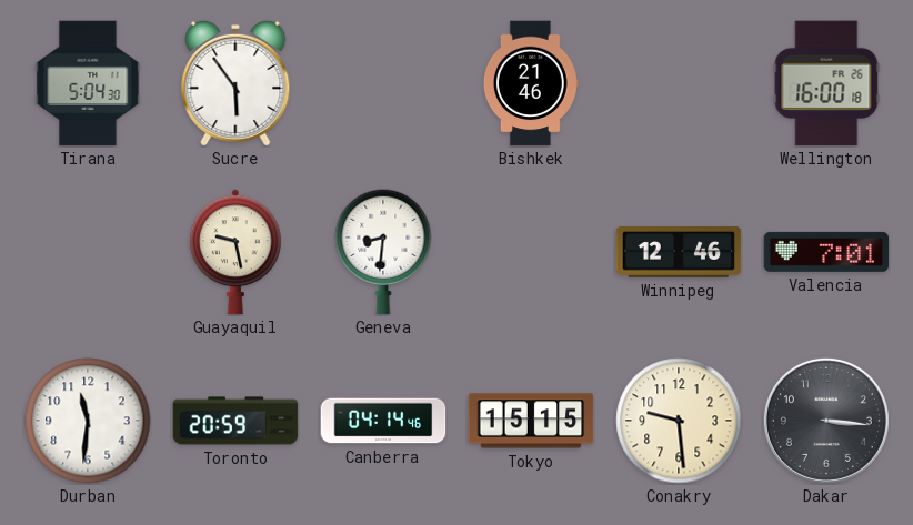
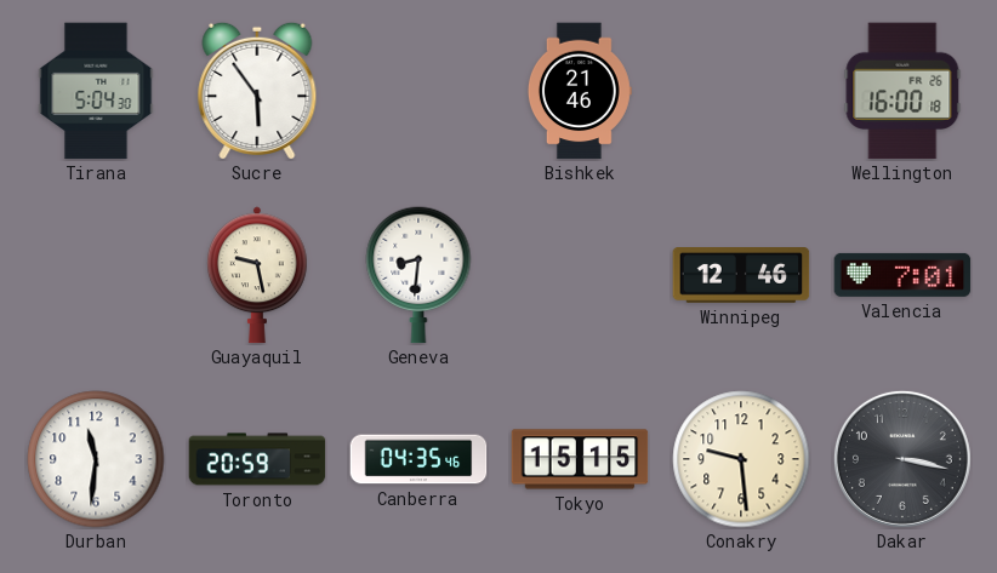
Canberra: 04:14 -> 04:35
Dakar: 3:16 -> 3:17
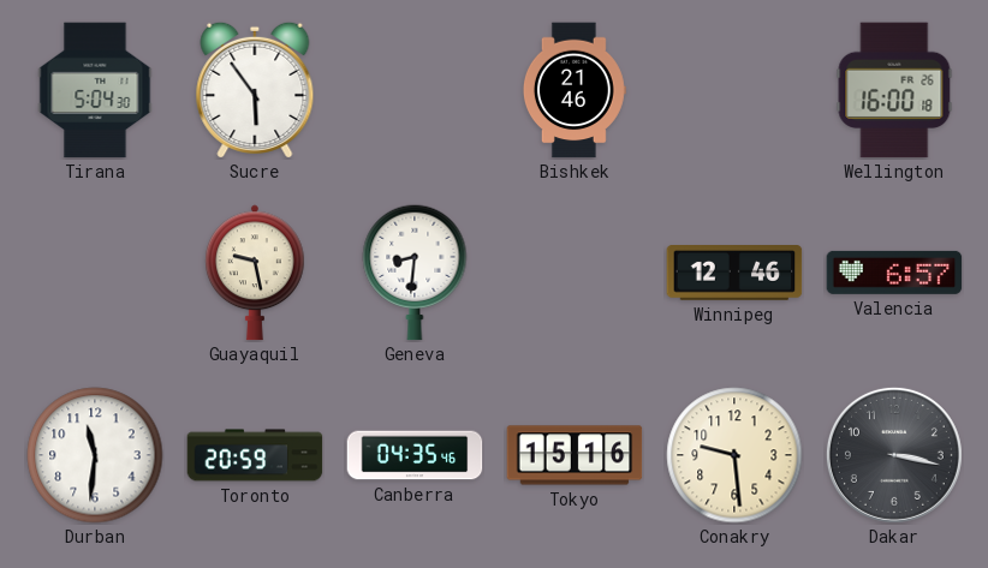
Valencia: 7:01 -> 6:57
Tokyo: 15:15 -> 15:16
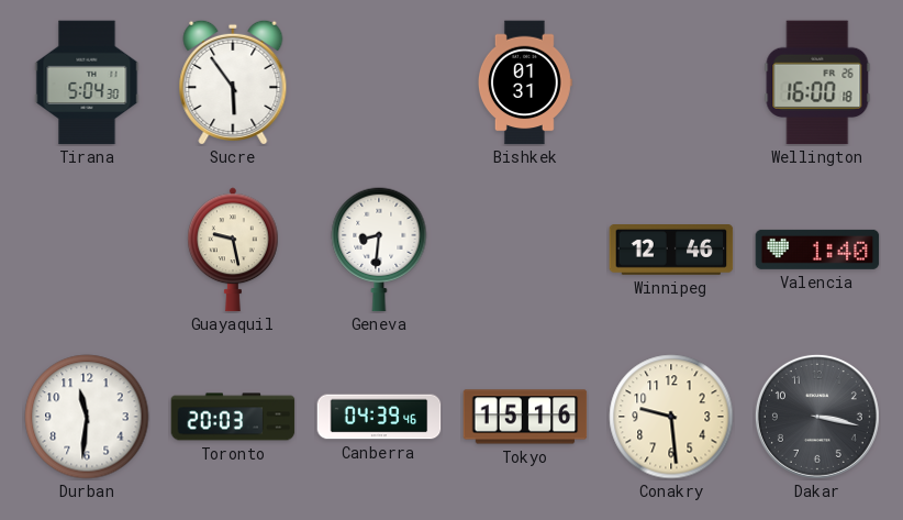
Bishkek: 21:46 -> 01:31
Valencia: 6:57 -> 1:40
Toronto: 20:59 -> 20:03
Canberra: 04:35 -> 04:39
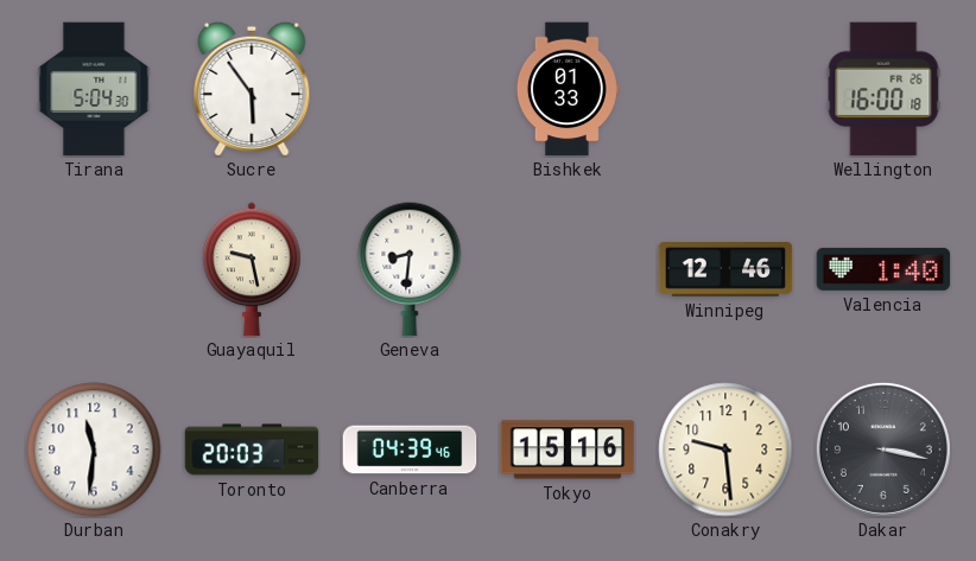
Bishkek: 01:31 -> 01:33
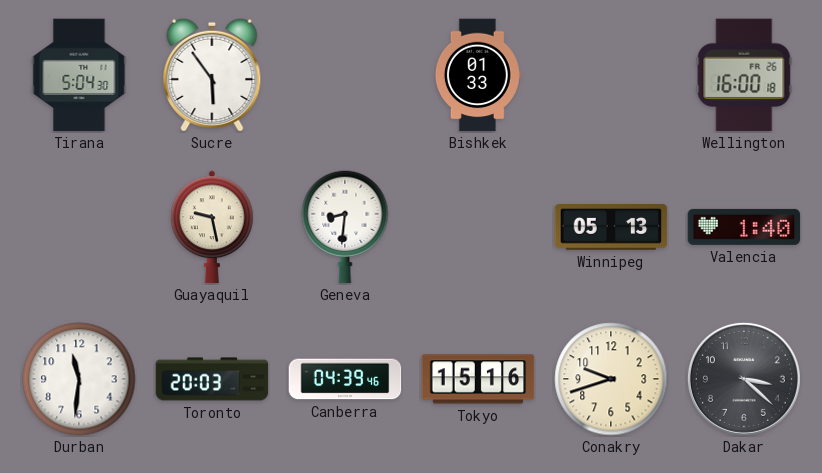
Winnipeg: 12:46 -> 05:13
Conakry: 9:29 -> 9:42
Dakar: 3:17 -> 3:22
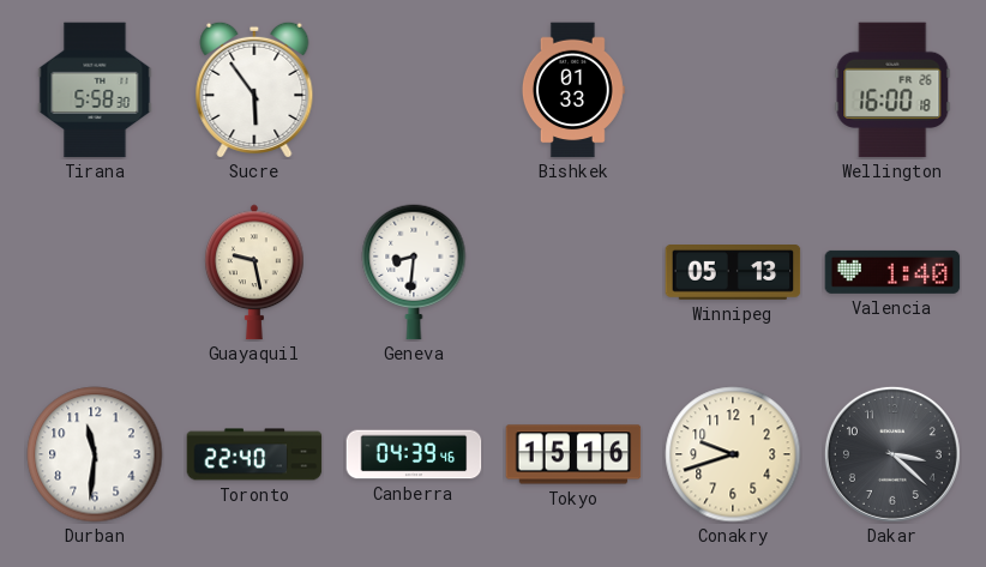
Tirana: 5:04 -> 5:58
Toronto: 20:03 -> 22:40
